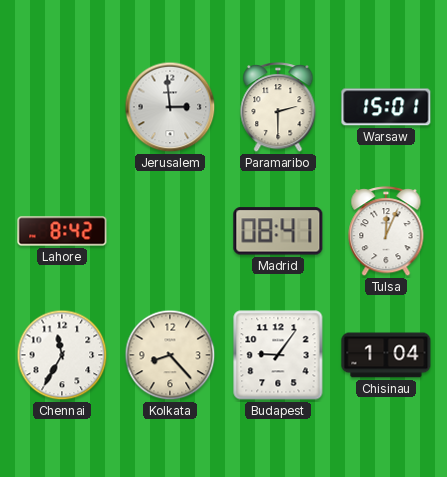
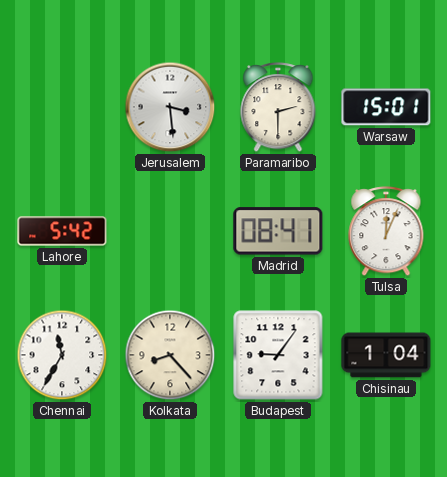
Jerusalem: 2:59 -> 3:29
Lahore: 8:42 -> 5:42
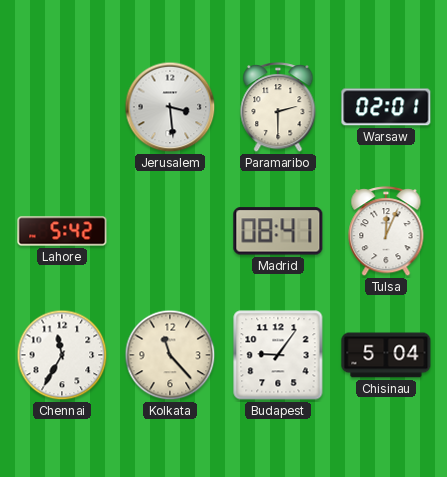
Warsaw: 15:01 -> 02:01
Kolkata: 8:23 -> 11:23
Chisinau: 1:04 -> 5:04
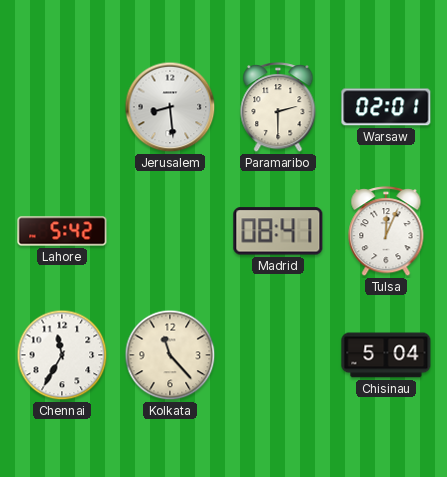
Jerusalem: 3:29 -> 8:29
Budapest: 9:06 -> none
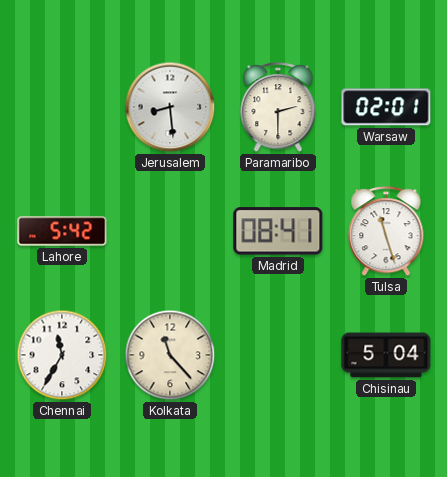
Tulsa: 12:04 -> 11:27
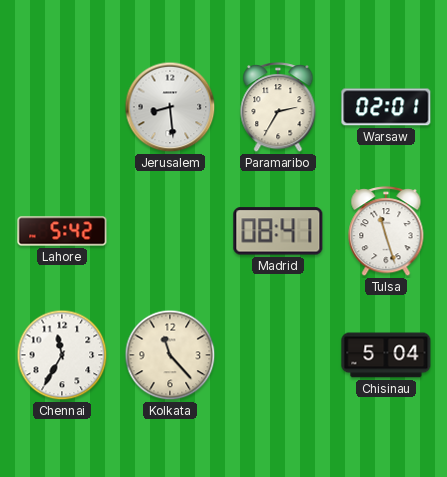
Paramaribo: 2:30 -> 2:35
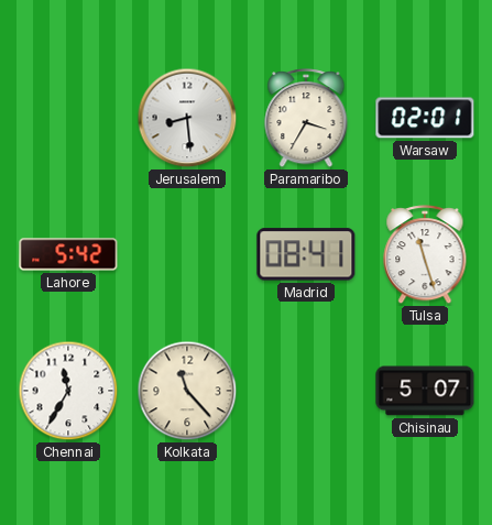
Paramaribo: 2:35 -> 3:35
Chisinau: 5:04 -> 5:07
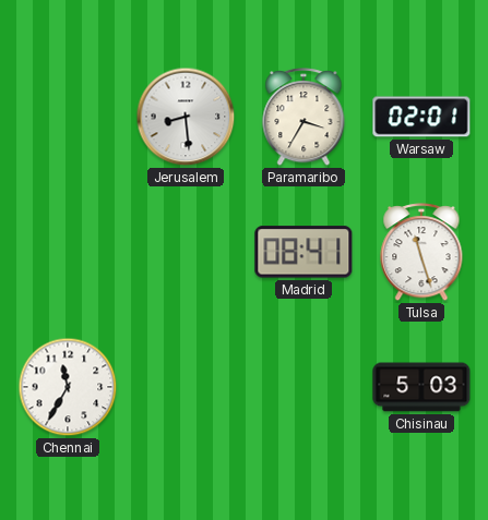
Lahore: 5:42 -> none
Kolkata: 11:23 -> none
Chisinau: 5:07 -> 5:03
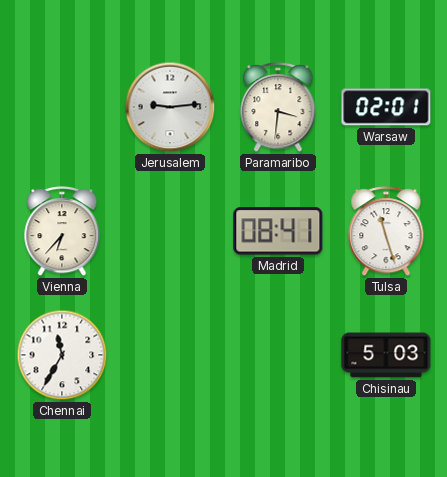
Jerusalem: 8:29 -> 9:14
Paramaribo: 3:35 -> 3:31
Vienna: none -> 6:37
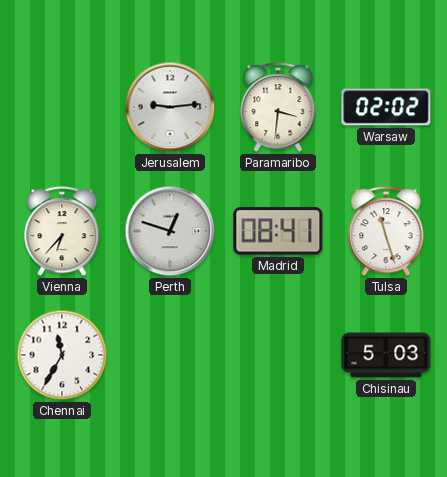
Warsaw: 02:01 -> 02:02
Perth: none -> 12:48
